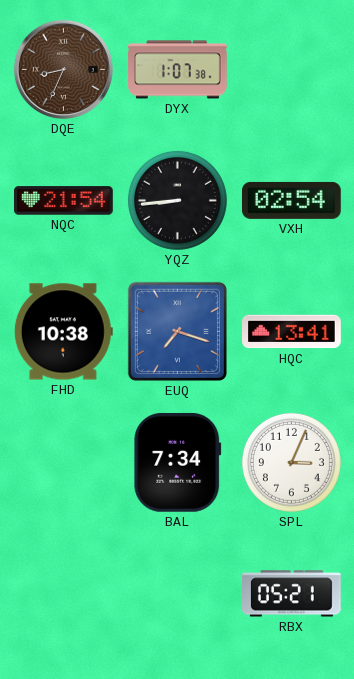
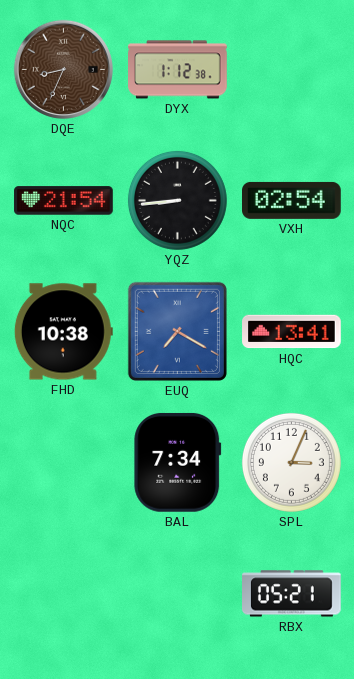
DYX: 1:07 -> 1:12
EUQ: 7:18 -> 7:20
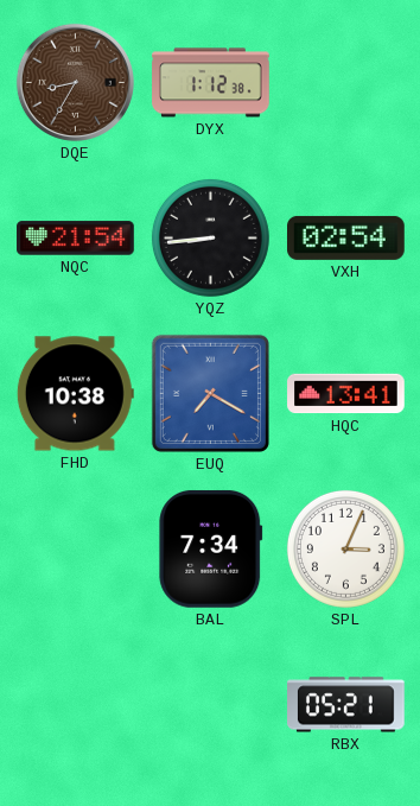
DQE: 8:34 -> 8:35
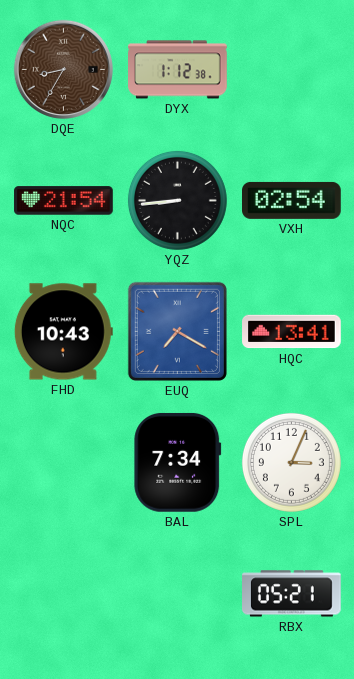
FHD: 10:38 -> 10:43
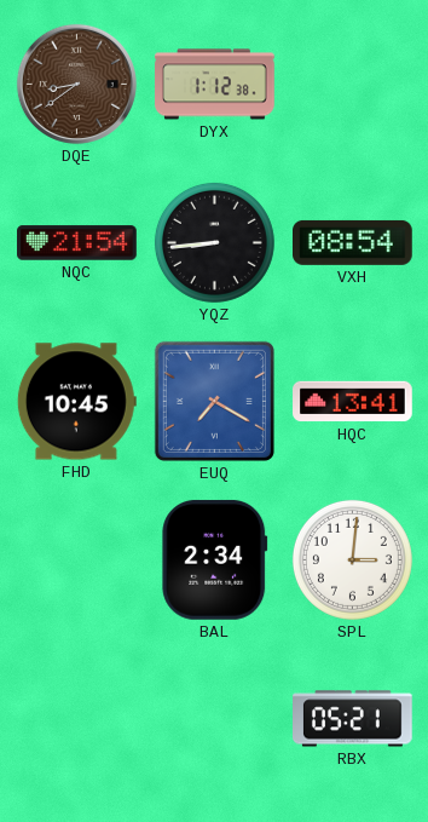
DQE: 8:35 -> 8:39
VXH: 02:54 -> 08:54
FHD: 10:43 -> 10:45
BAL: 7:34 -> 2:34
SPL: 3:04 -> 3:01
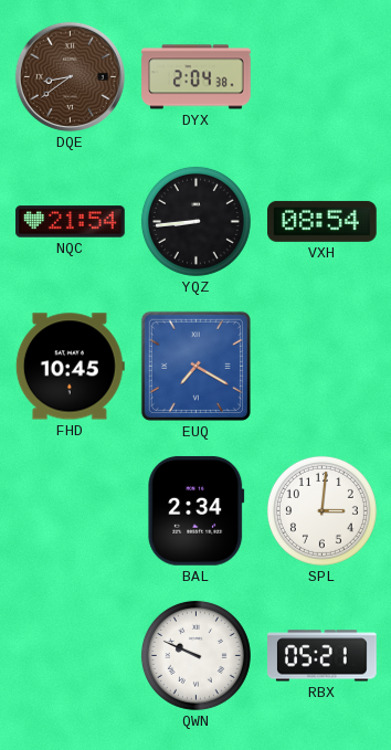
DYX: 1:12 -> 2:04
HQC: 13:41 -> none
QWN: none -> 9:49
